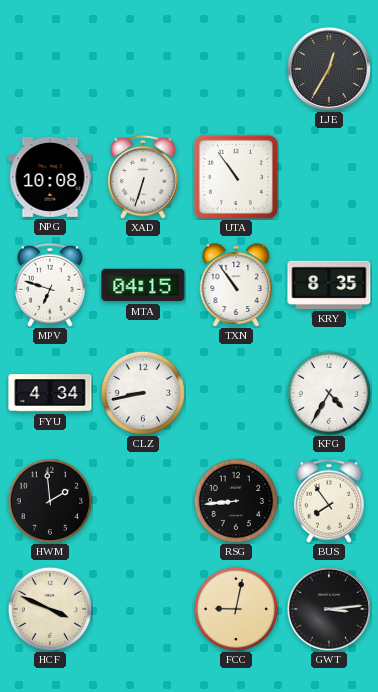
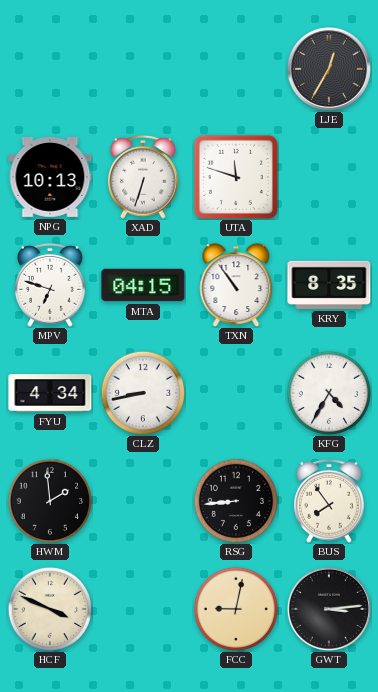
NPG: 10:08 -> 10:13
UTA: 10:54 -> 11:48
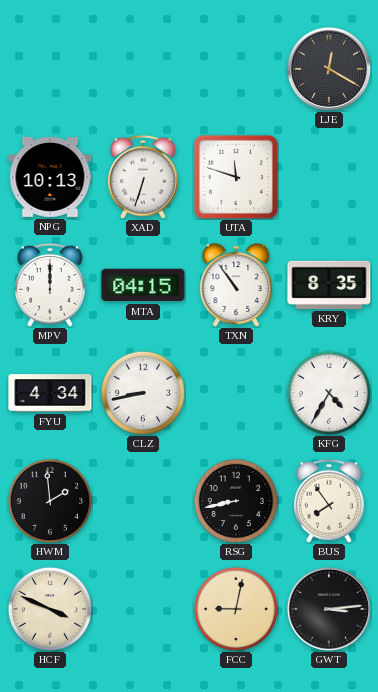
LJE: 12:35 -> 12:20
MPV: 6:48 -> 12:00
RSG: 8:44 -> 8:43
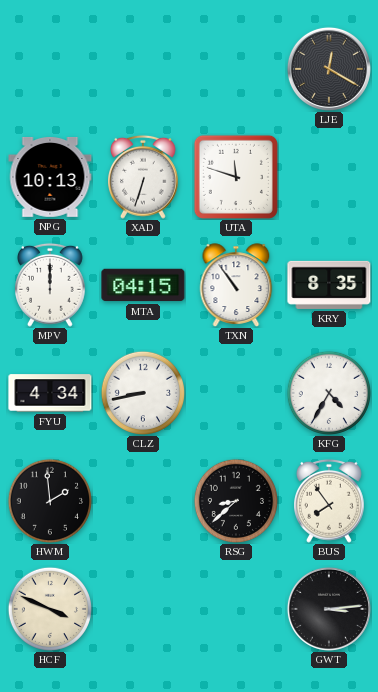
RSG: 8:43 -> 8:38
FCC: 9:02 -> none
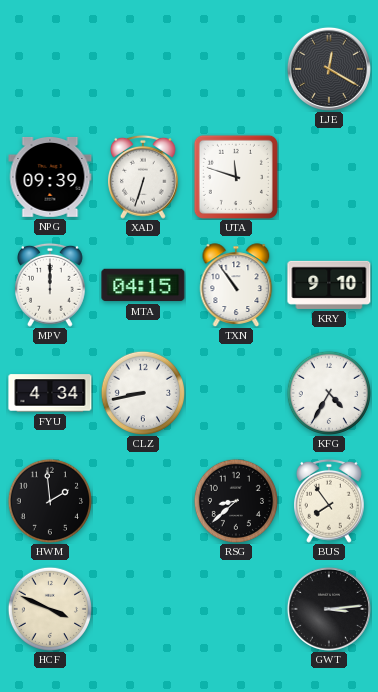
NPG: 10:13 -> 09:39
KRY: 8:35 -> 9:10
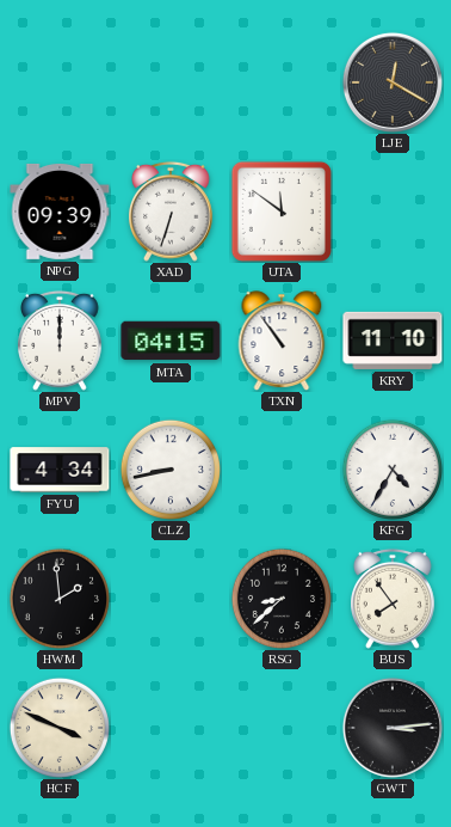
UTA: 11:48 -> 11:51
KRY: 9:10 -> 11:10
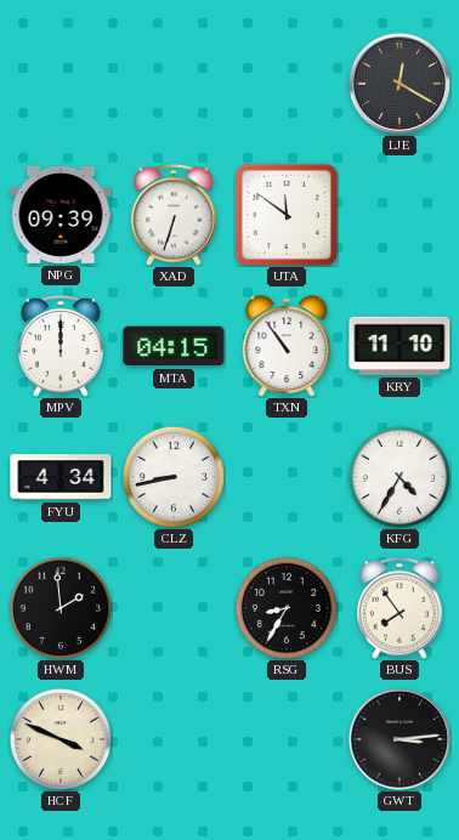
RSG: 8:38 -> 8:35
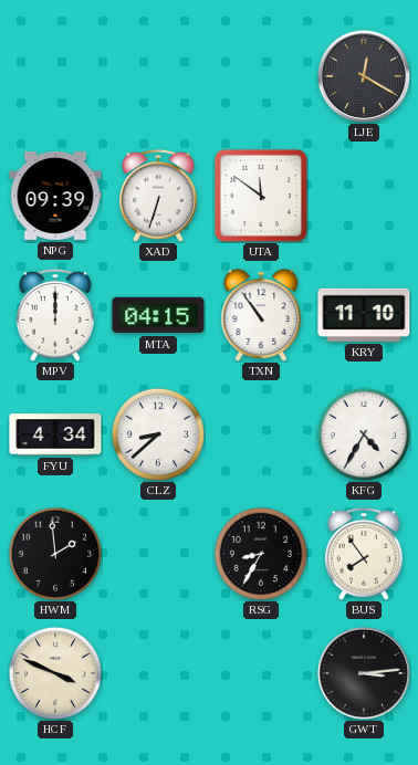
CLZ: 8:43 -> 8:38
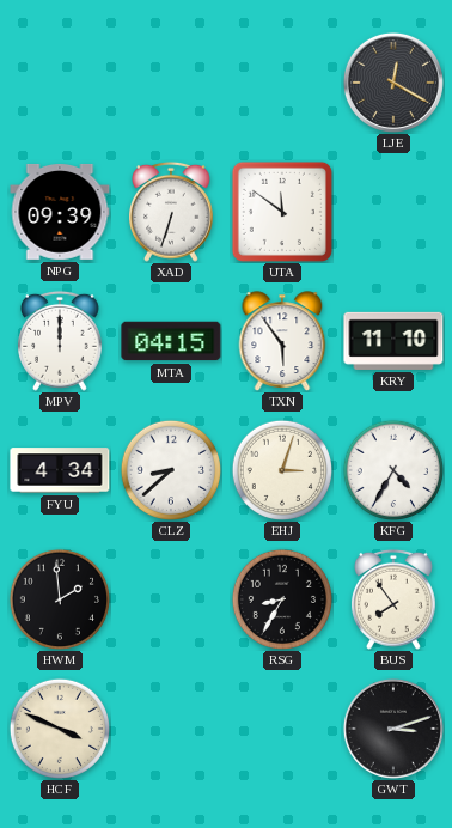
TXN: 10:54 -> 5:54
EHJ: none -> 3:03
GWT: 3:14 -> 3:12
